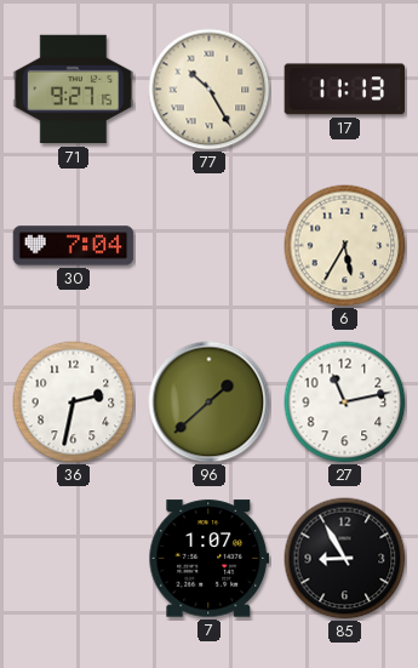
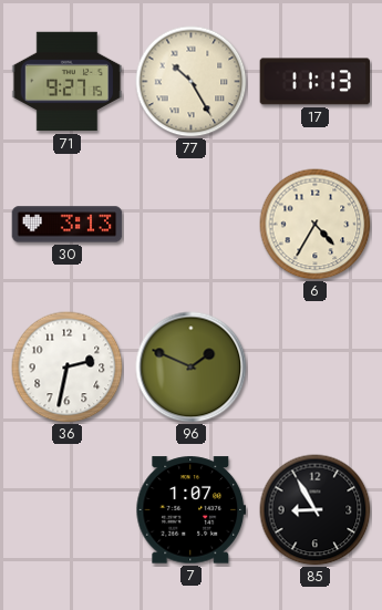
30: 7:04 -> 3:13
6: 5:35 -> 4:35
96: 1:38 -> 1:49
27: 11:13 -> none
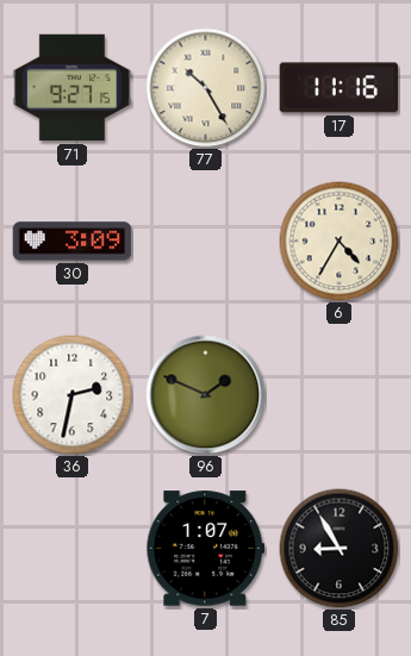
17: 11:13 -> 11:16
30: 3:13 -> 3:09
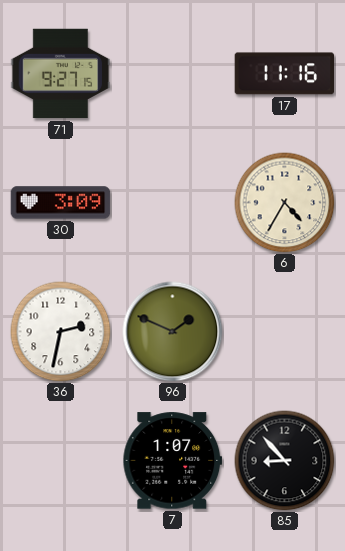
77: 10:25 -> none
85: 8:55 -> 8:53
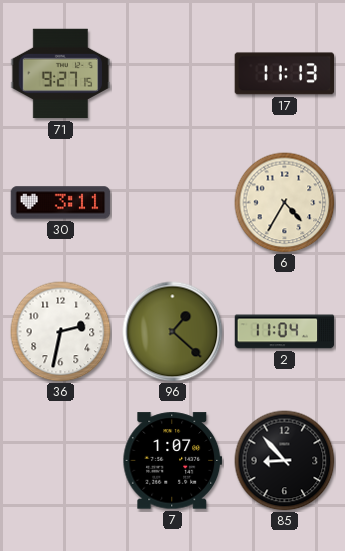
17: 11:16 -> 11:13
30: 3:09 -> 3:11
96: 1:49 -> 1:22
2: none -> 11:04
